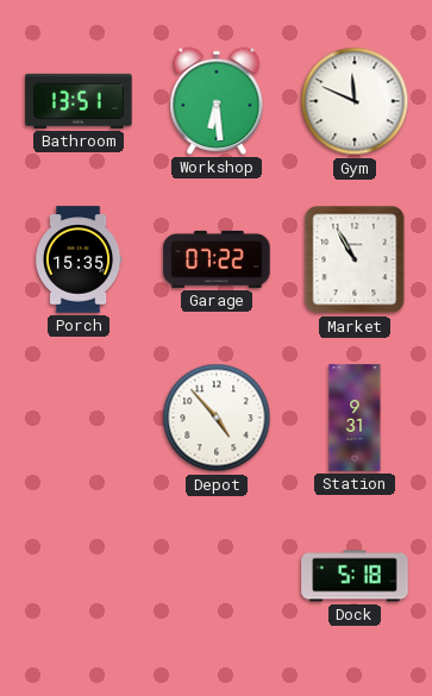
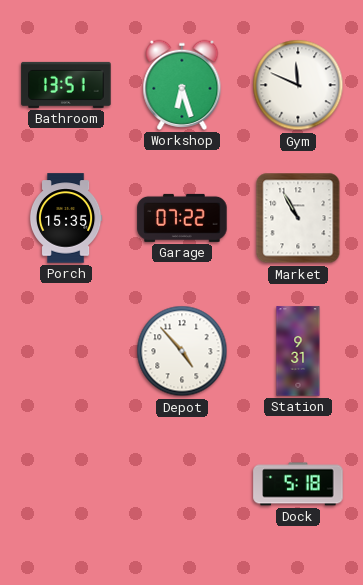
Workshop: 6:29 -> 6:27
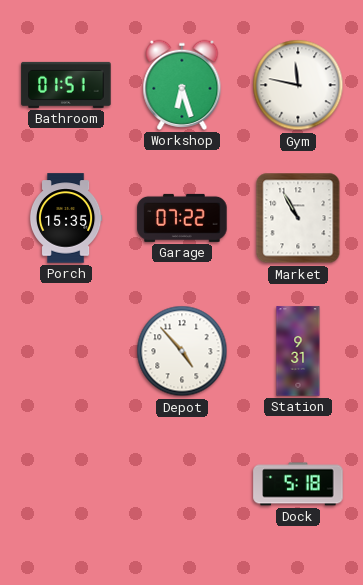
Bathroom: 13:51 -> 01:51
Gym: 11:49 -> 11:47
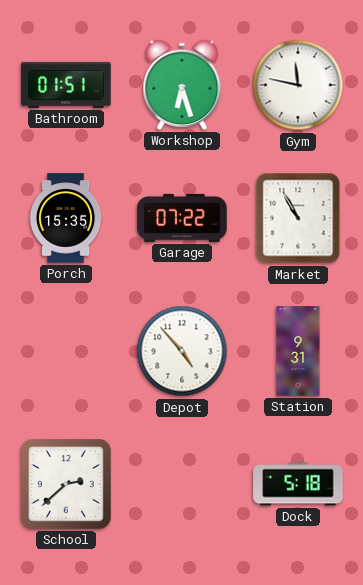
School: none -> 2:38
